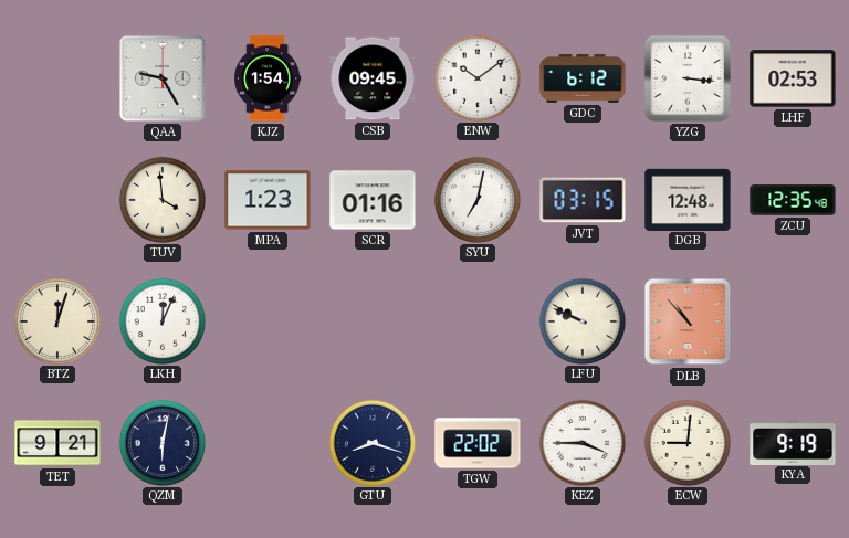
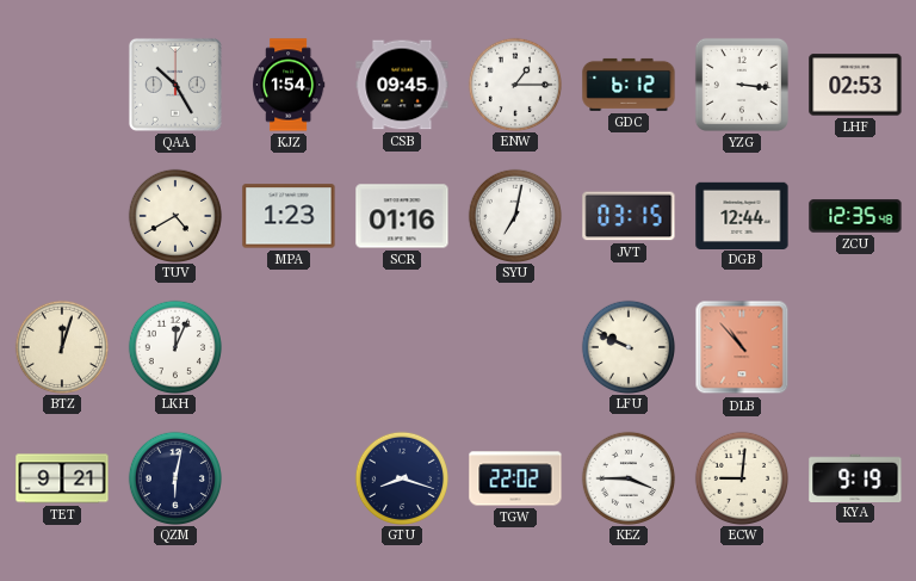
QAA: 9:25 -> 10:25
ENW: 10:09 -> 1:15
TUV: 3:59 -> 4:40
DGB: 12:48 -> 12:44
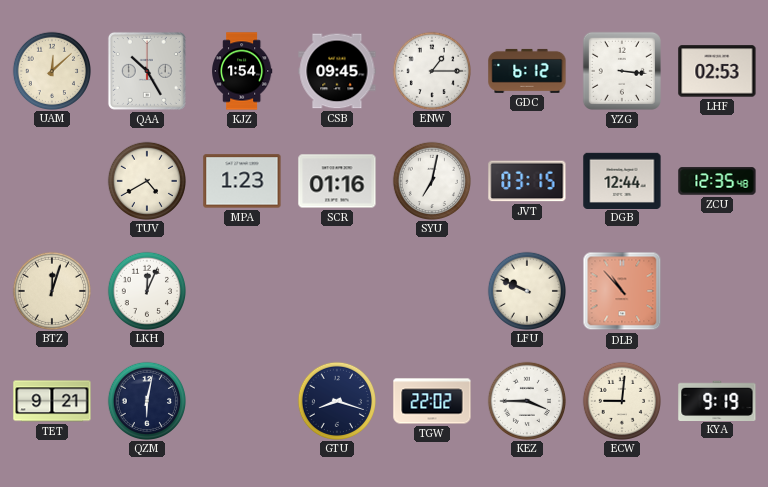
UAM: none -> 12:08
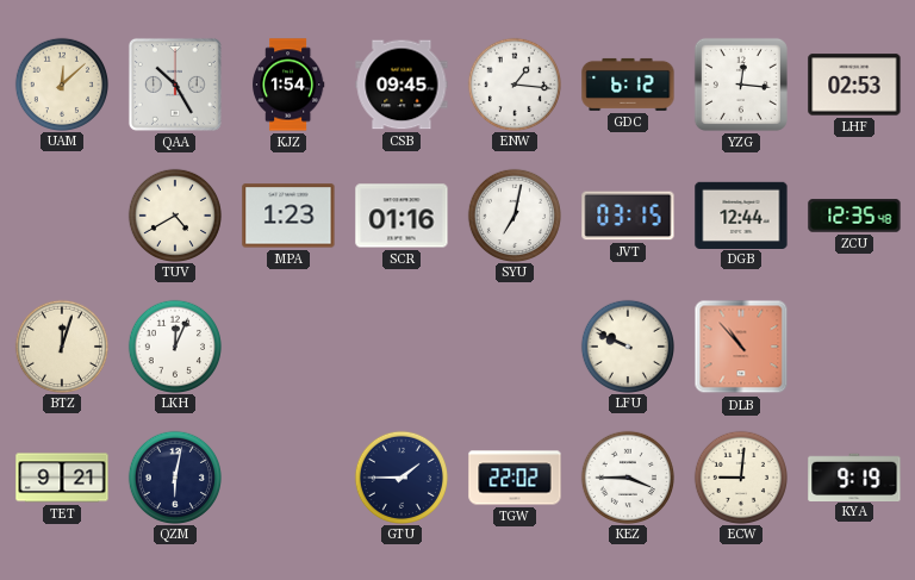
ENW: 1:15 -> 1:16
YZG: 3:16 -> 12:16
GTU: 8:18 -> 1:45
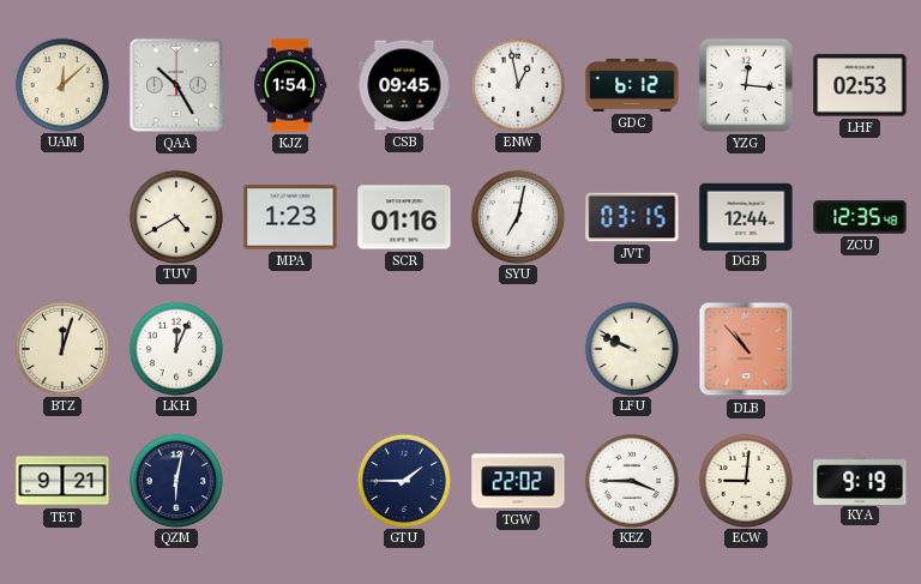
ENW: 1:16 -> 12:58
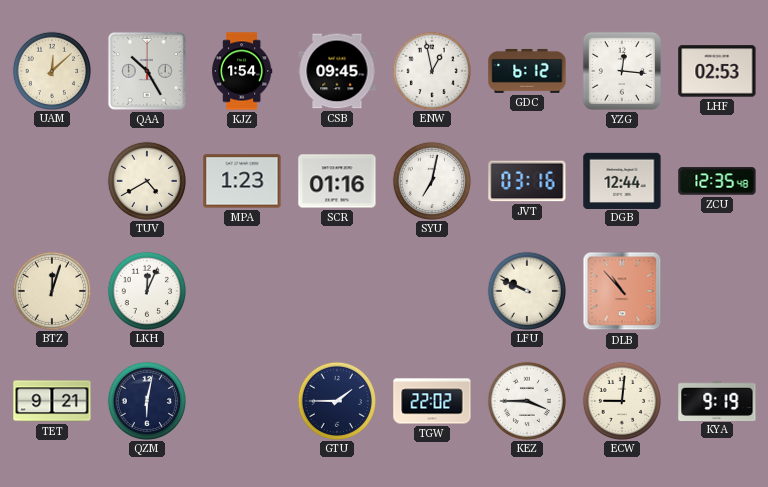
JVT: 03:15 -> 03:16
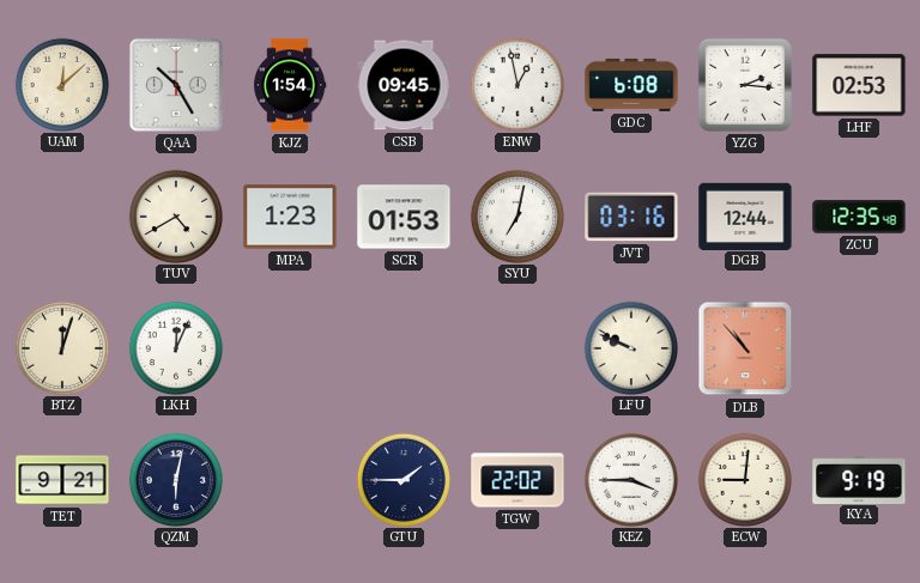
GDC: 6:12 -> 6:08
YZG: 12:16 -> 2:16
SCR: 01:16 -> 01:53
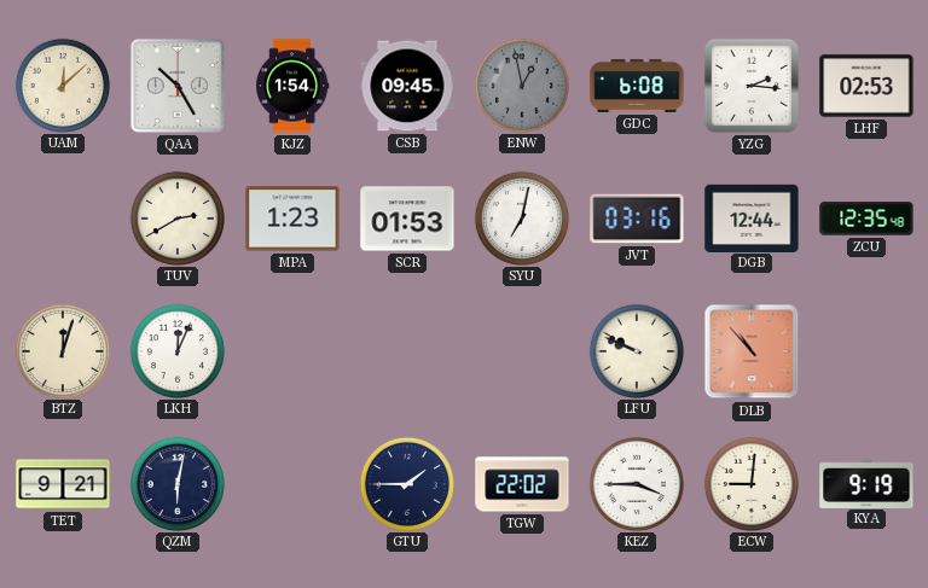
ENW dial: white -> grey
TUV: 4:40 -> 2:40
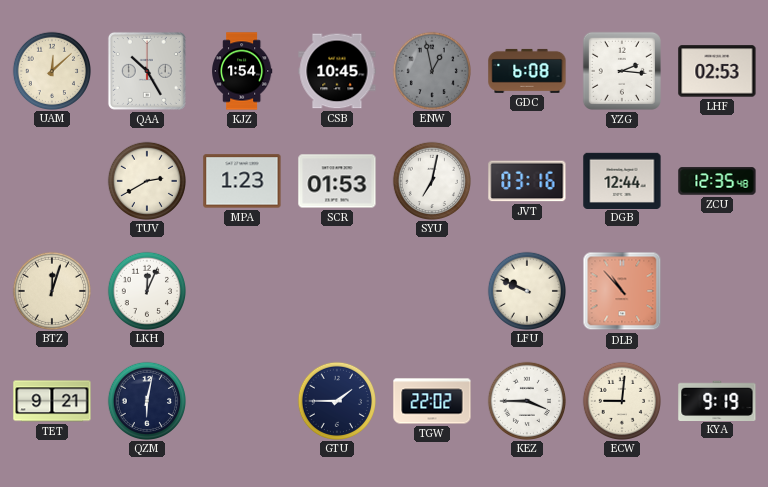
CSB: 09:45 -> 10:45
